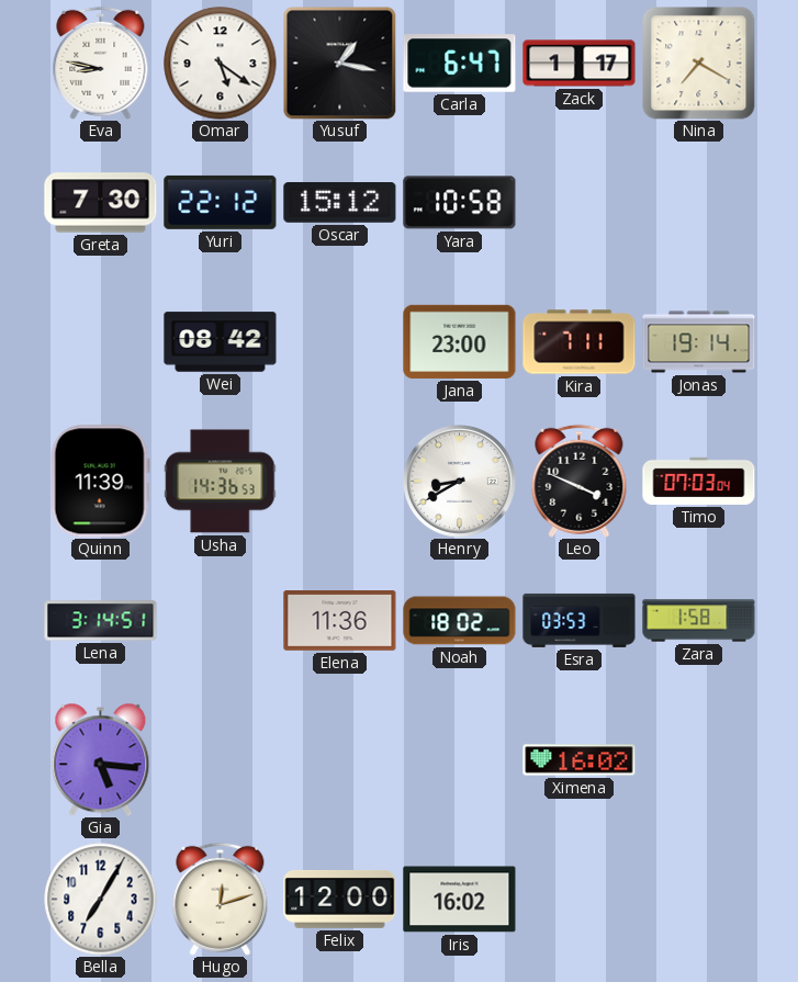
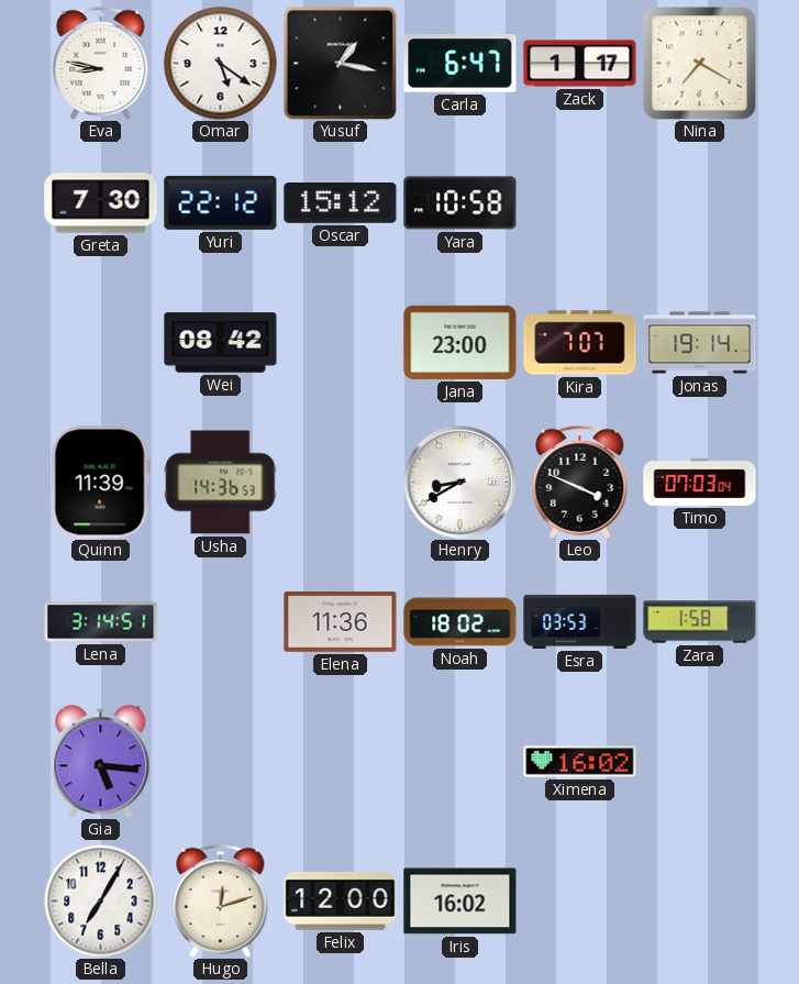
Kira: 7:11 -> 7:07
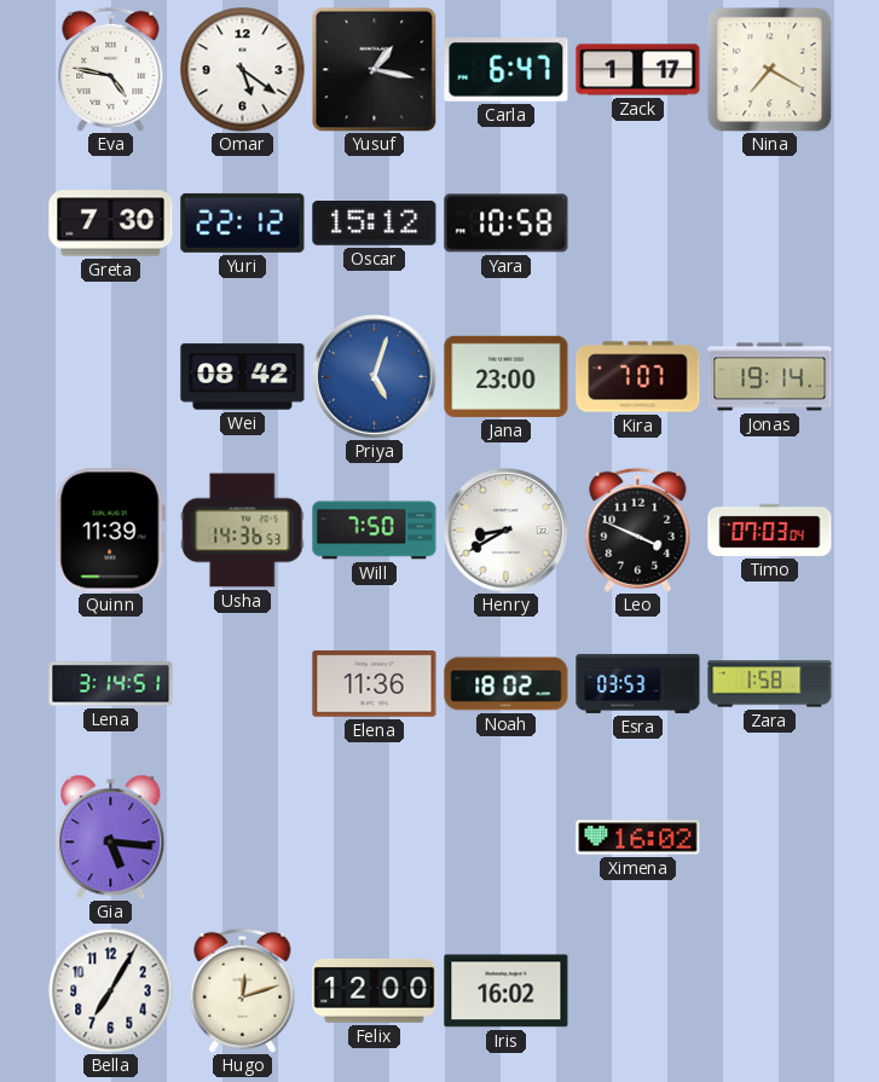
Eva: 8:47 -> 4:47
Priya: none -> 5:03
Will: none -> 7:50
